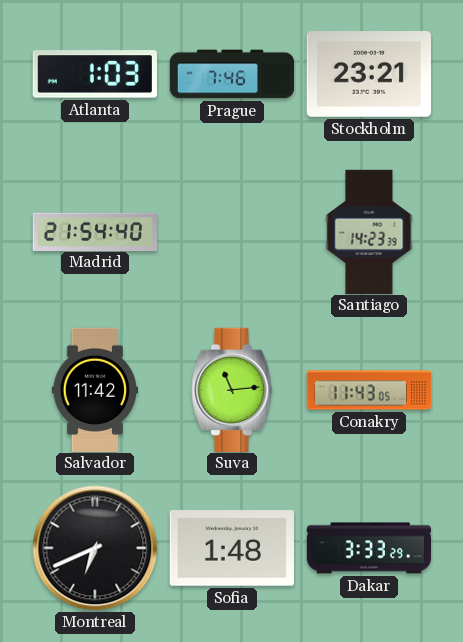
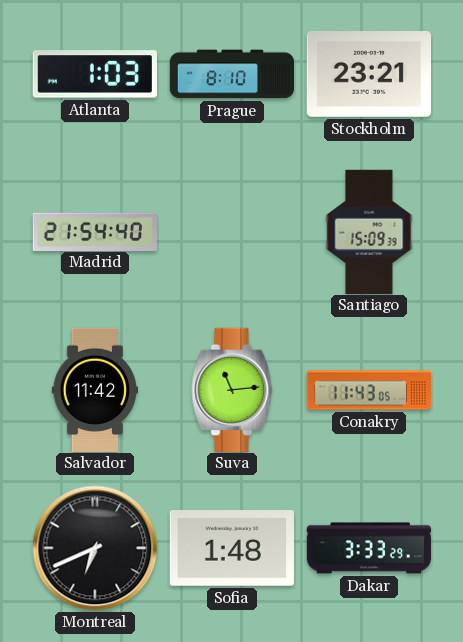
Prague: 7:46 -> 8:10
Santiago: 14:23 -> 15:09
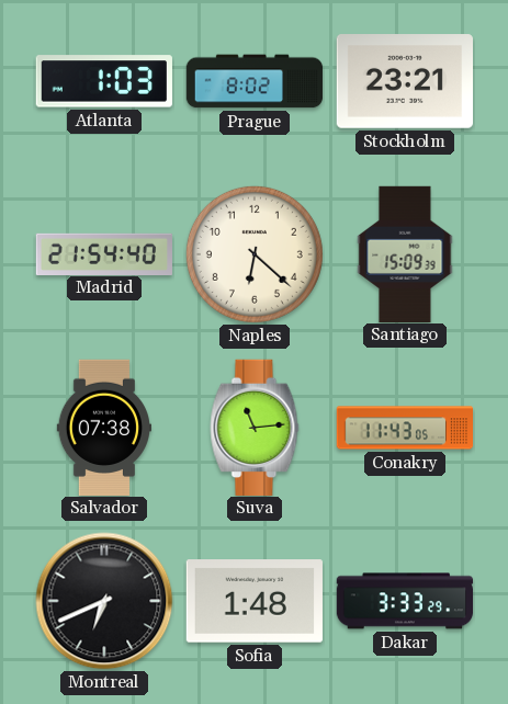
Prague: 8:10 -> 8:02
Naples: none -> 6:22
Salvador: 11:42 -> 07:38
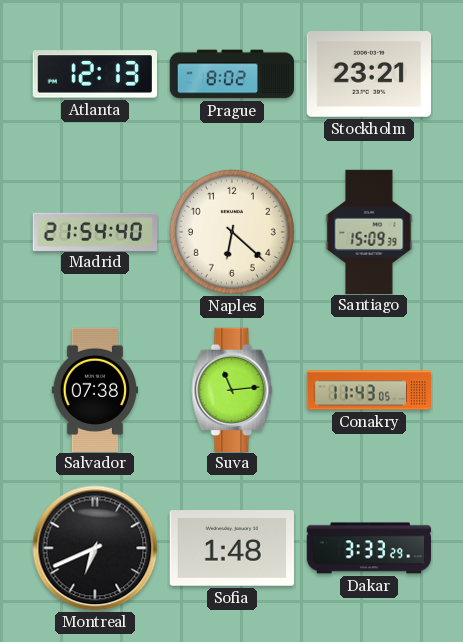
Atlanta: 1:03 -> 12:13
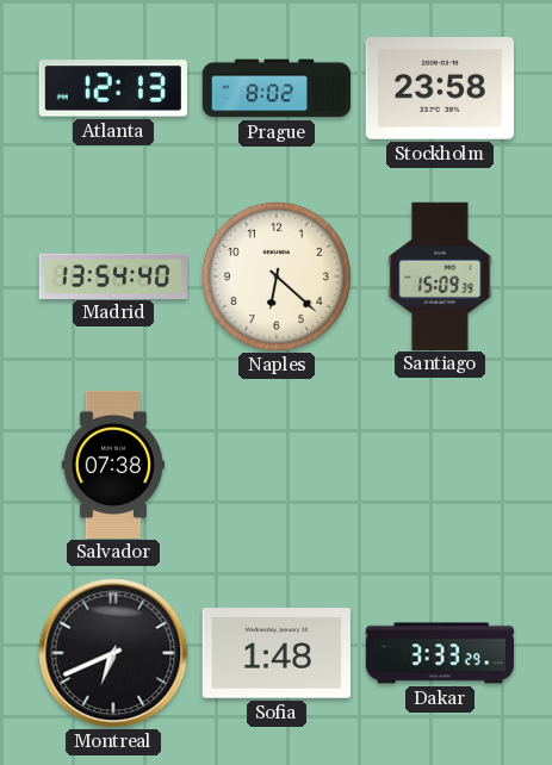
Stockholm: 23:21 -> 23:58
Madrid: 21:54 -> 13:54
Suva: 11:14 -> none
Conakry: 11:43 -> none
